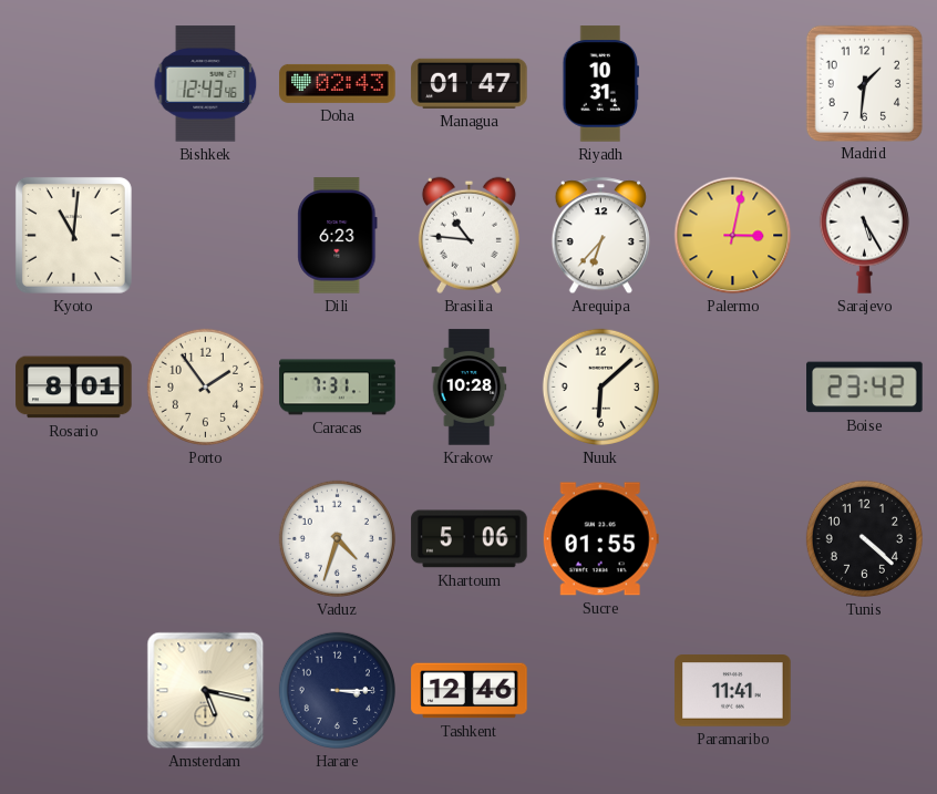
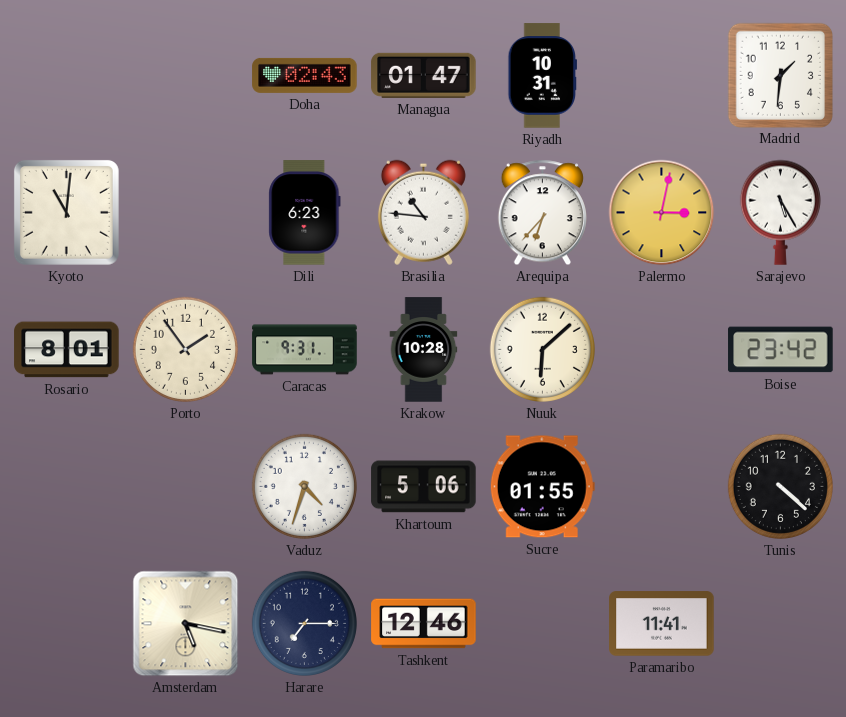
Bishkek: 12:43 -> none
Caracas: 7:31 -> 9:31
Harare: 3:15 -> 7:15
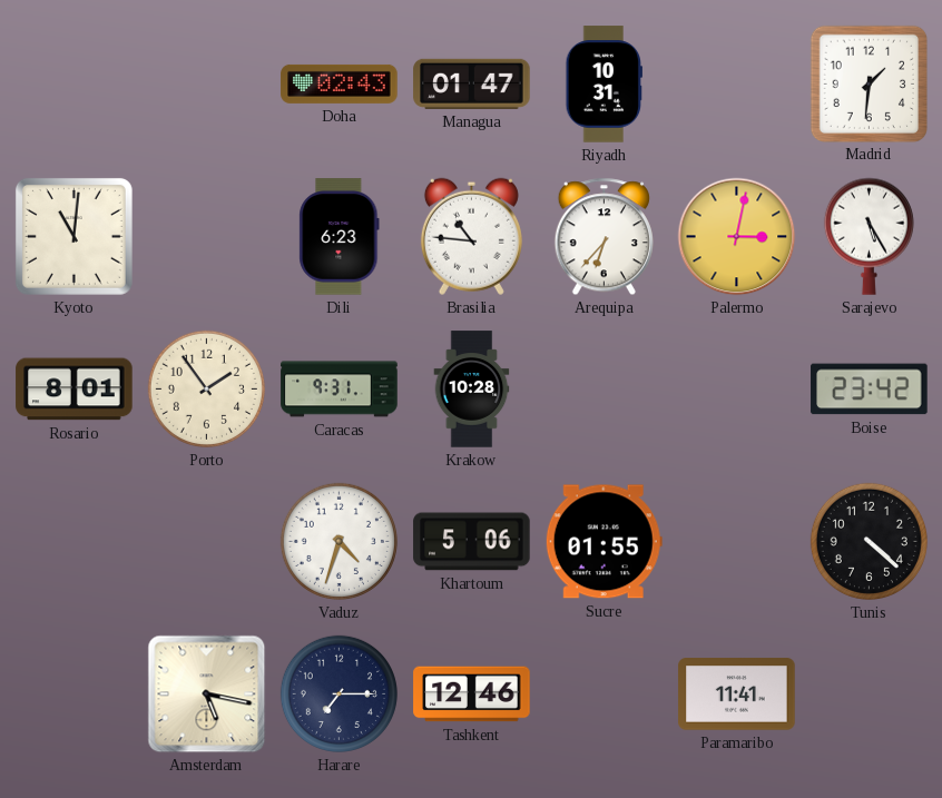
Nuuk: 6:08 -> none
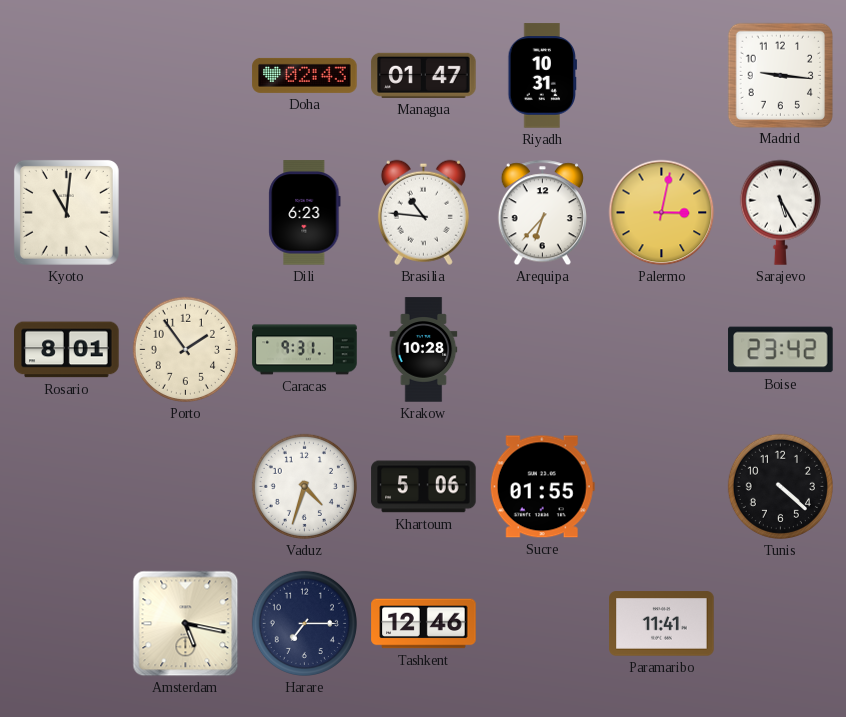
Madrid: 1:31 -> 9:16
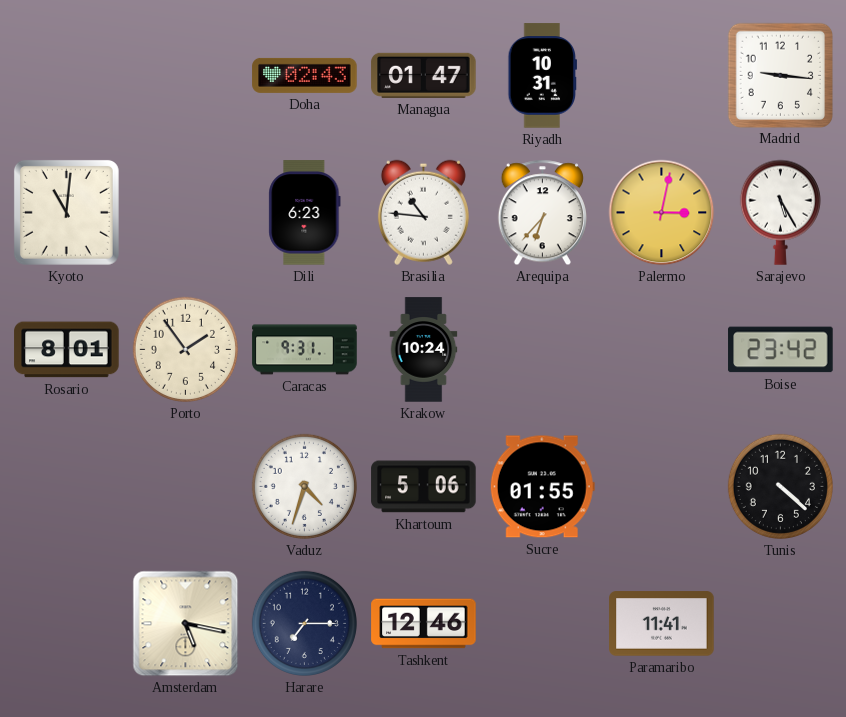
Krakow: 10:28 -> 10:24
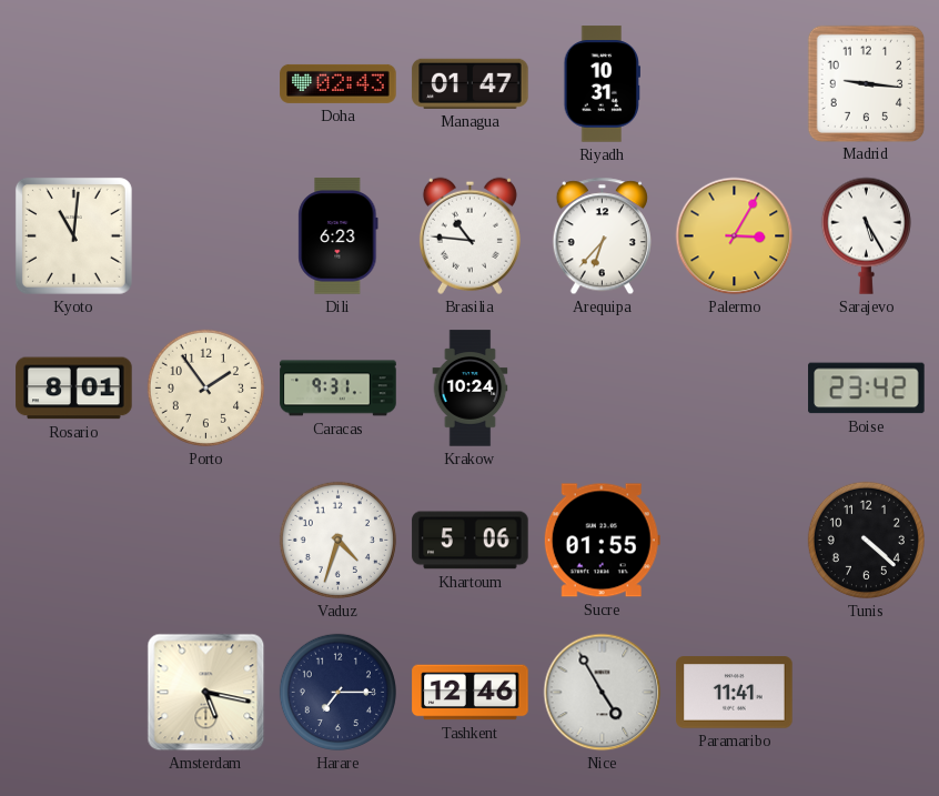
Palermo: 3:02 -> 3:05
Nice: none -> 4:55
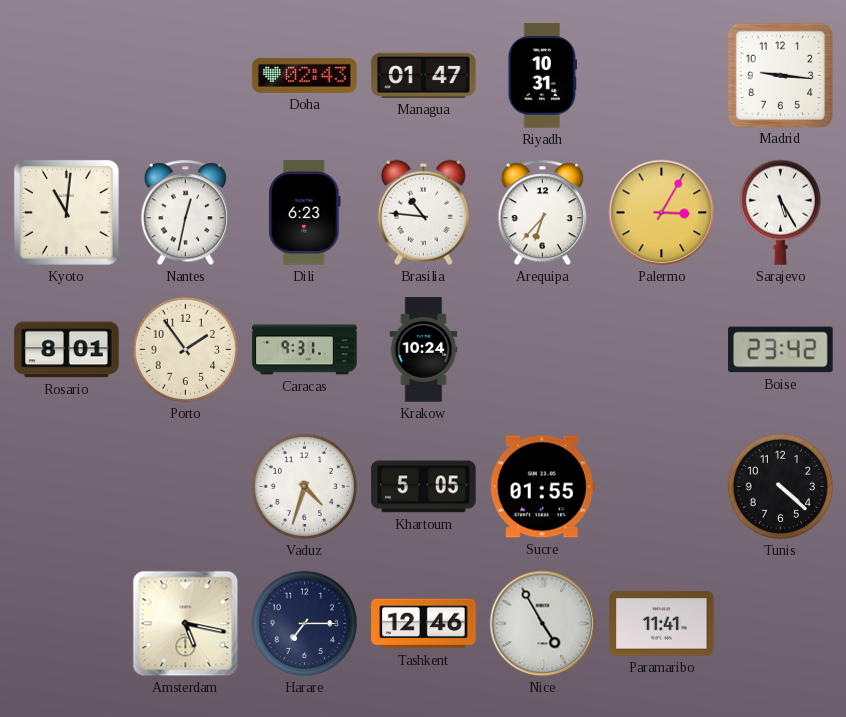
Nantes: none -> 12:32
Khartoum: 5:06 -> 5:05
